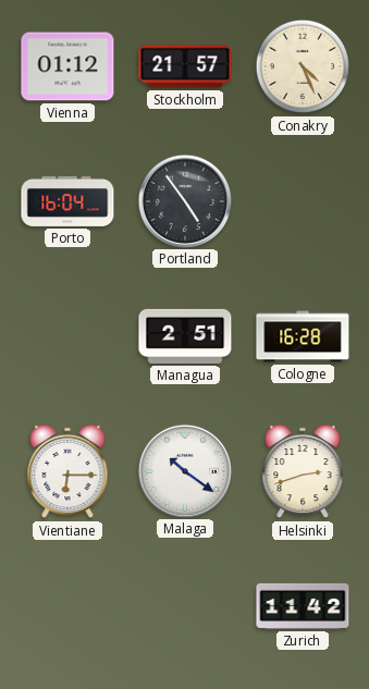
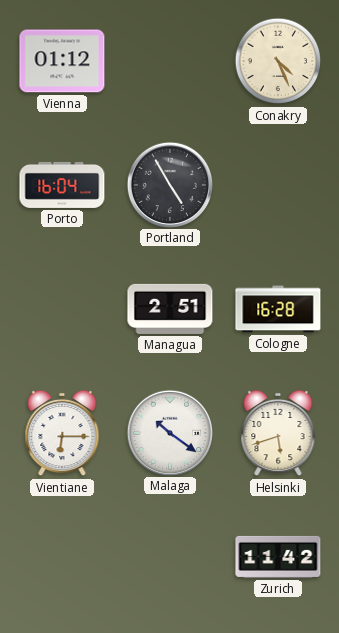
Stockholm: 21:57 -> none
Portland: 4:54 -> 4:55
Helsinki: 2:42 -> 5:42
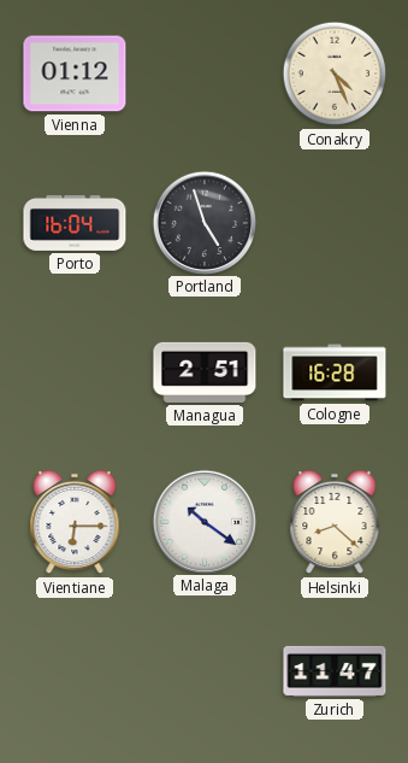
Portland: 4:55 -> 4:57
Helsinki: 5:42 -> 8:22
Zurich: 11:42 -> 11:47
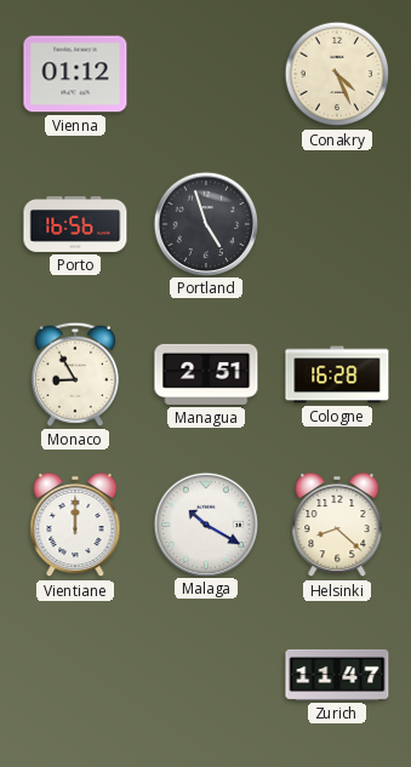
Porto: 16:04 -> 16:56
Monaco: none -> 8:55
Vientiane: 6:15 -> 12:00
Malaga: 10:21 -> 10:20
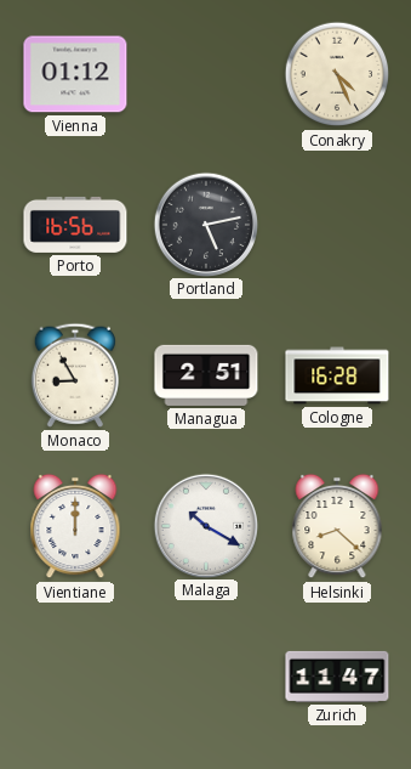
Portland: 4:57 -> 5:13
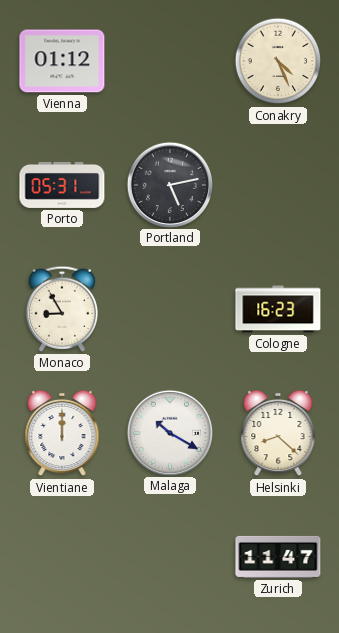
Porto: 16:56 -> 05:31
Managua: 2:51 -> none
Cologne: 16:28 -> 16:23
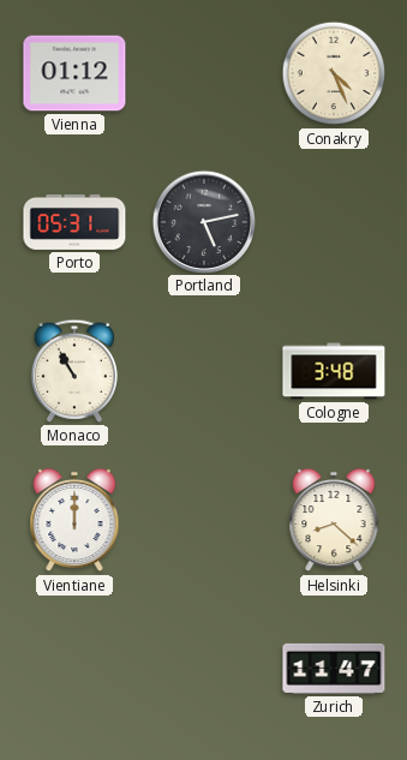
Monaco: 8:55 -> 10:55
Cologne: 16:23 -> 3:48
Malaga: 10:20 -> none
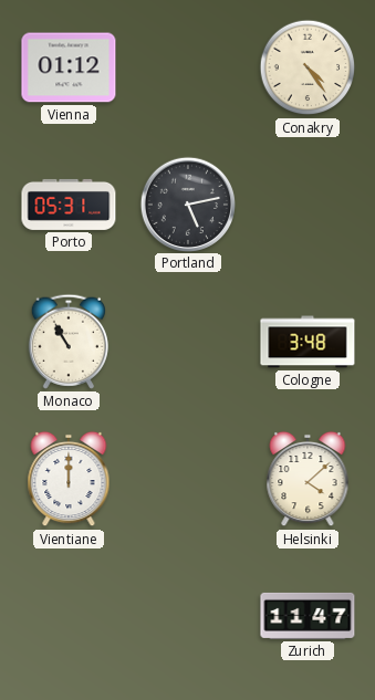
Conakry: 4:26 -> 4:24
Helsinki: 8:22 -> 4:08
